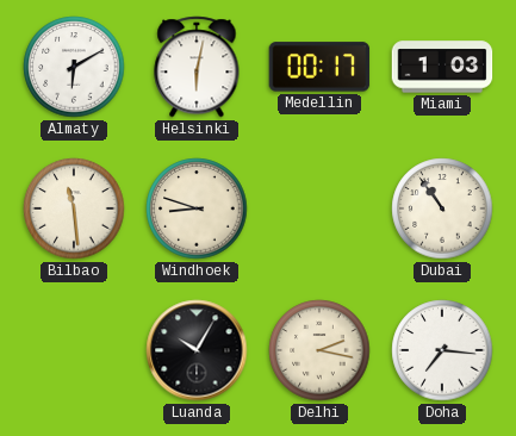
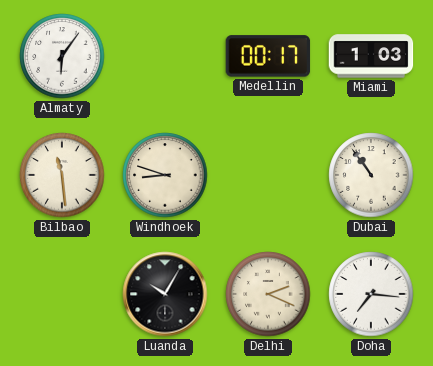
Almaty: 6:10 -> 6:06
Helsinki: 6:02 -> none
Delhi: 2:17 -> 2:19
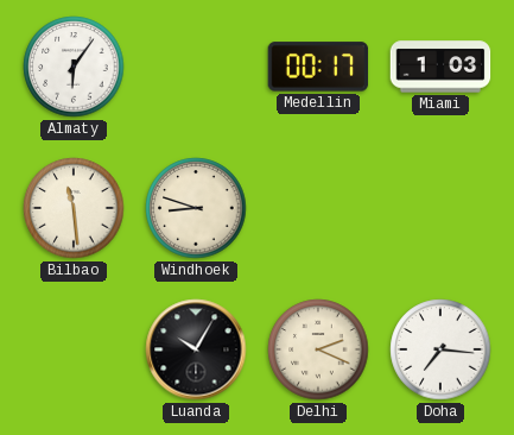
Dubai: 10:54 -> none
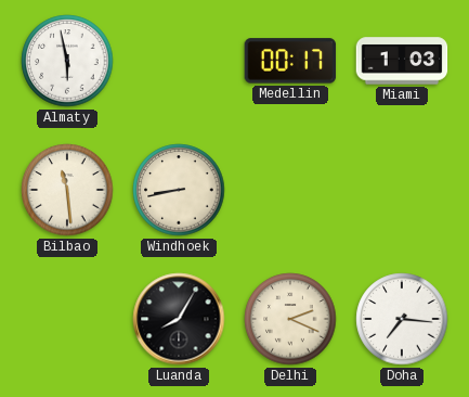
Almaty: 6:06 -> 5:58
Windhoek: 8:48 -> 8:43
Luanda: 10:05 -> 8:05
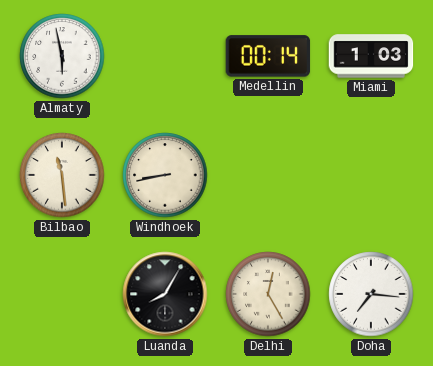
Medellin: 00:17 -> 00:14
Delhi: 2:19 -> 12:25
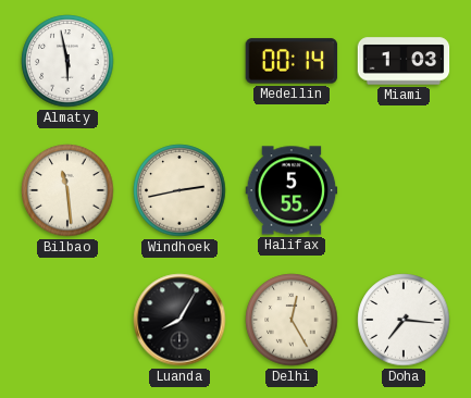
Windhoek: 8:43 -> 2:43
Halifax: none -> 5:55
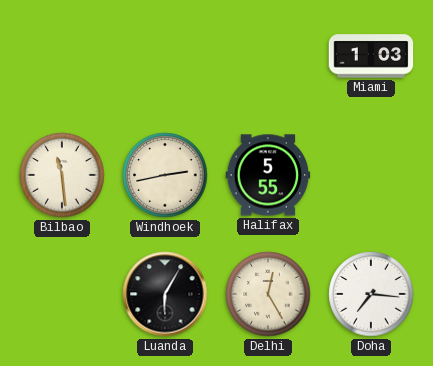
Almaty: 5:58 -> none
Medellin: 00:14 -> none
Luanda: 8:05 -> 6:05
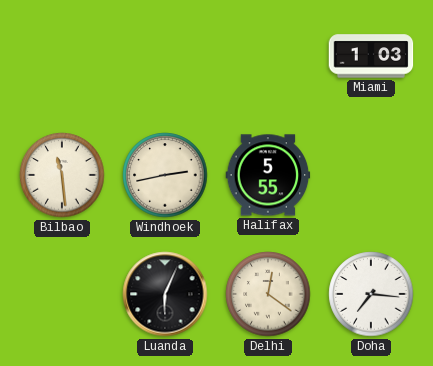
Luanda: 6:05 -> 6:04
Delhi: 12:25 -> 12:21
